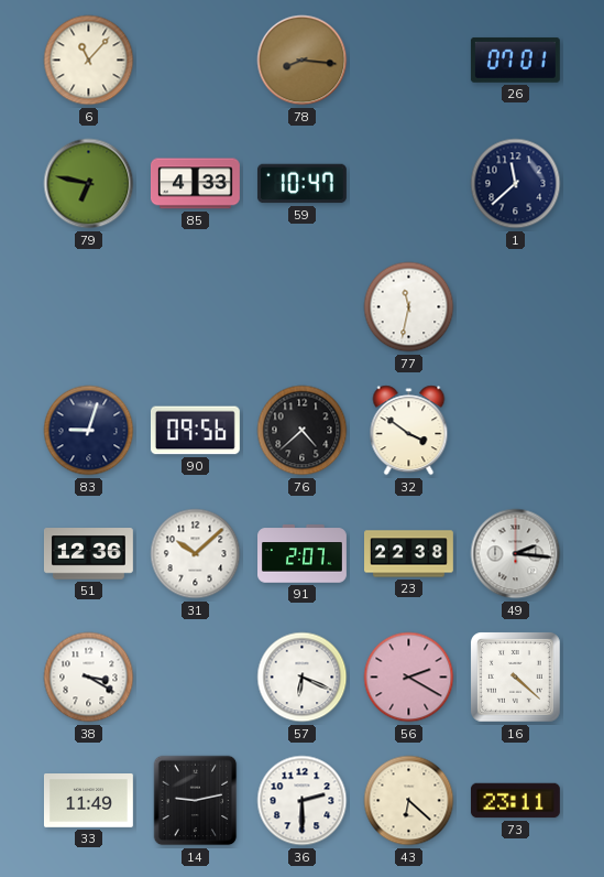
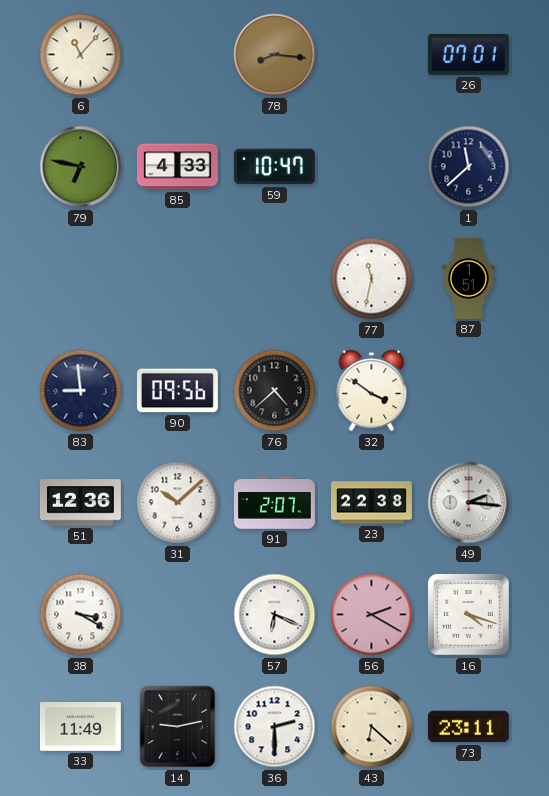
87: none -> 1:51
83: 9:03 -> 8:59
16: 4:22 -> 4:18
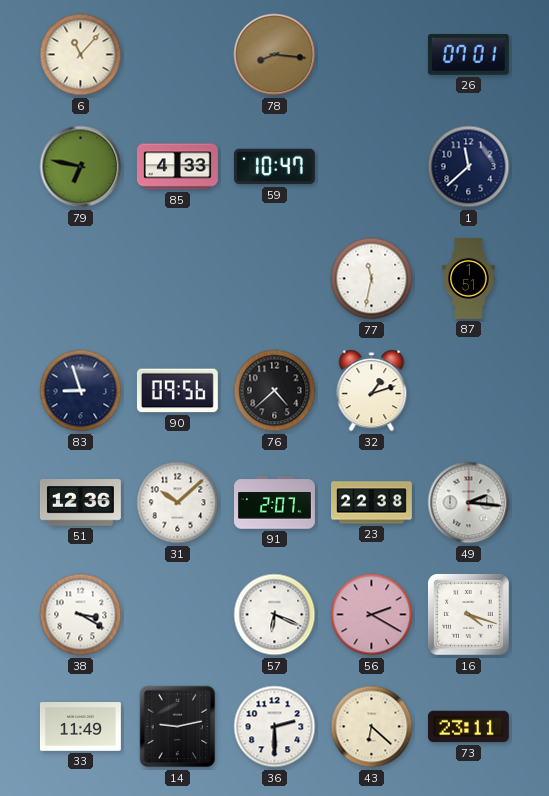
83: 8:59 -> 8:57
32: 3:51 -> 1:12
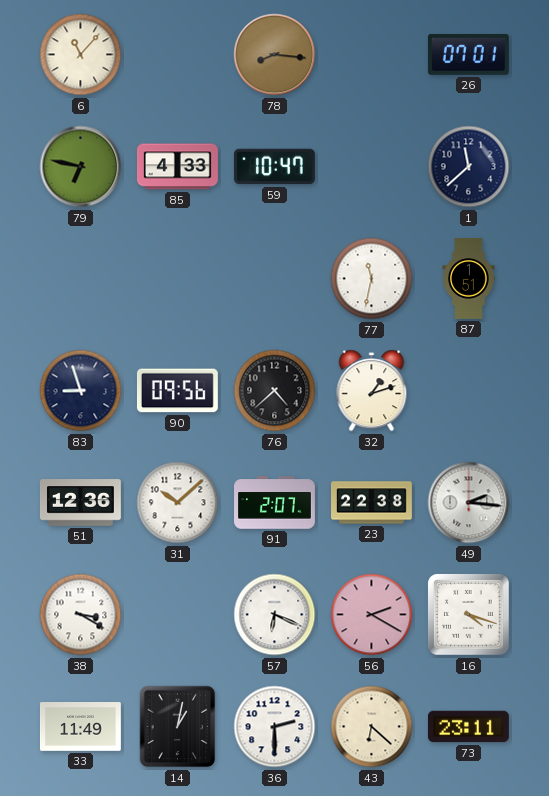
14: 9:13 -> 1:02
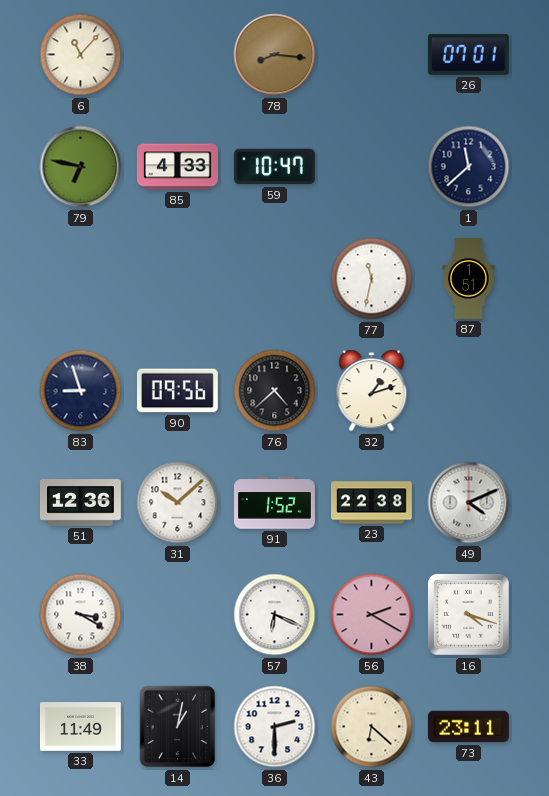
91: 2:07 -> 1:52
49: 2:16 -> 4:11
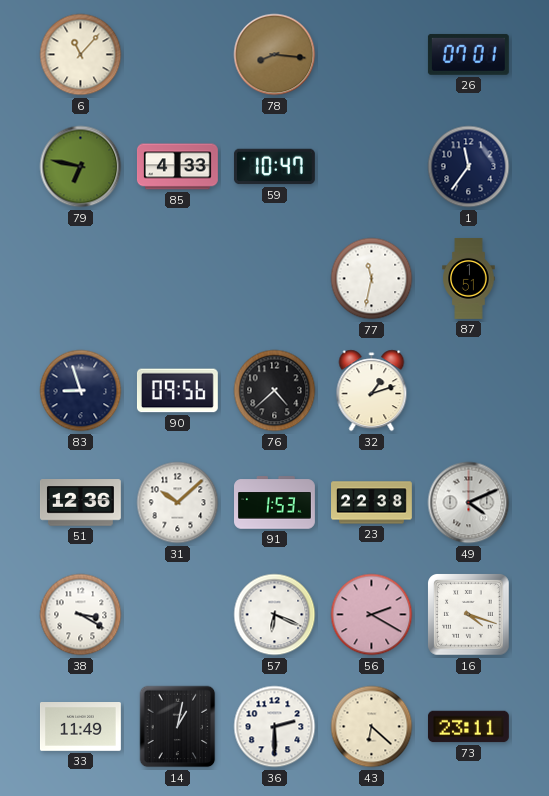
1: 11:38 -> 11:36
91: 1:52 -> 1:53
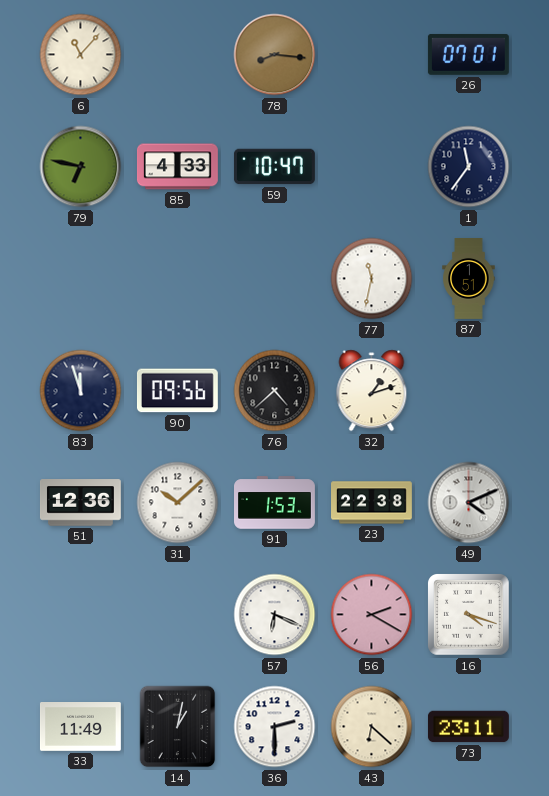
83: 8:57 -> 11:57
38: 3:20 -> none
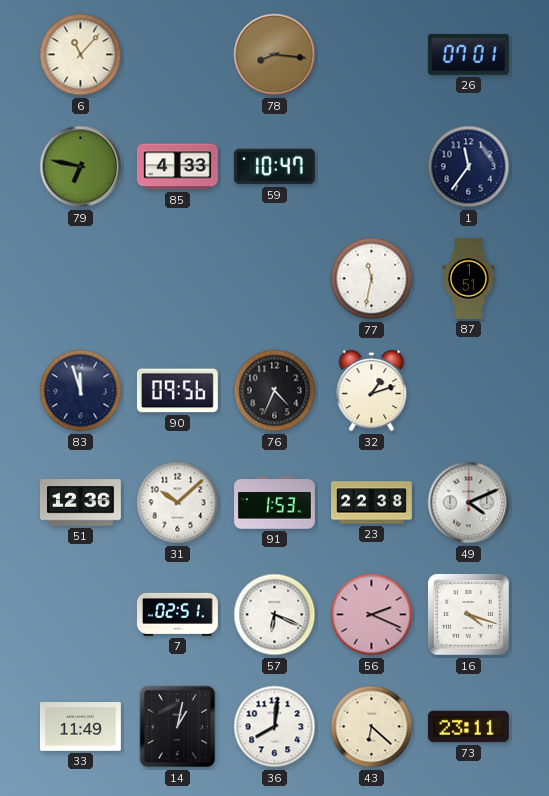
76: 4:38 -> 4:34
7: none -> 02:51
56: 2:20 -> 2:19
36: 2:30 -> 8:01
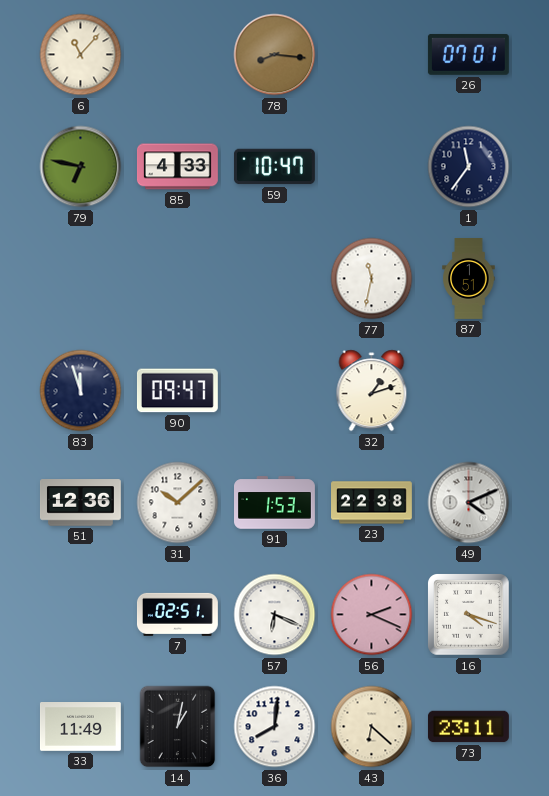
90: 09:56 -> 09:47
76: 4:34 -> none
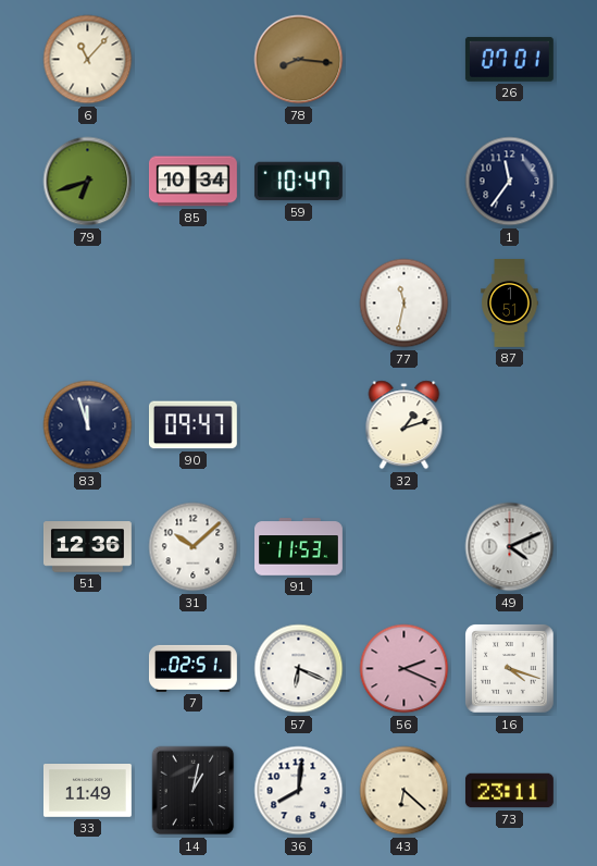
79: 6:47 -> 6:42
85: 4:33 -> 10:34
91: 1:53 -> 11:53
23: 22:38 -> none
